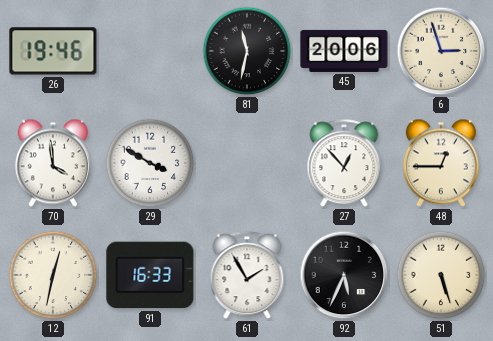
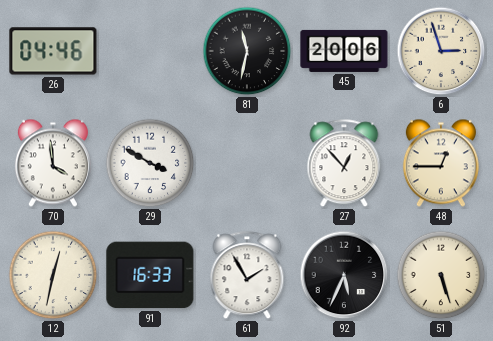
26: 19:46 -> 04:46
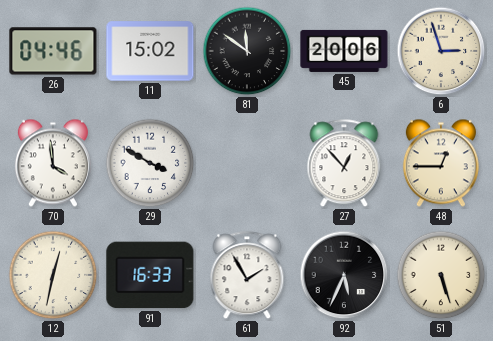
11: none -> 15:02
81: 11:32 -> 11:51
